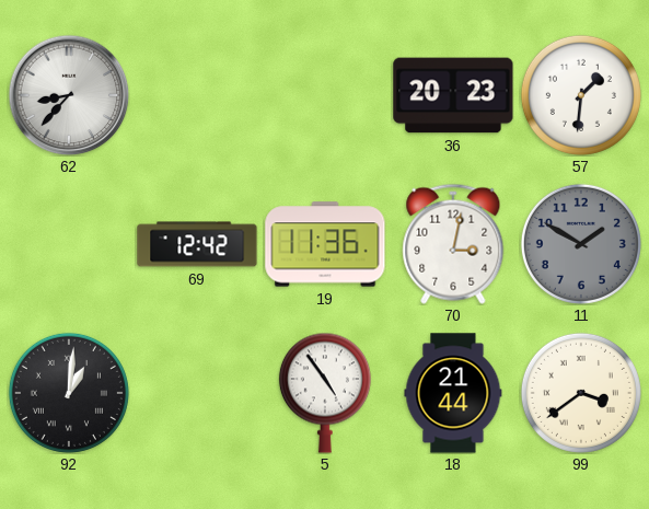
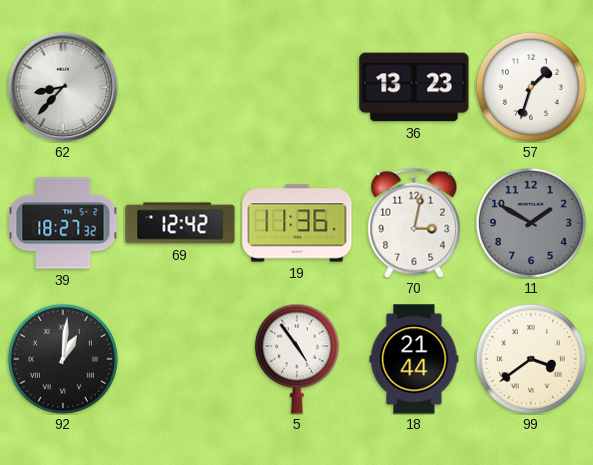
36: 20:23 -> 13:23
57: 1:31 -> 1:33
39: none -> 18:27
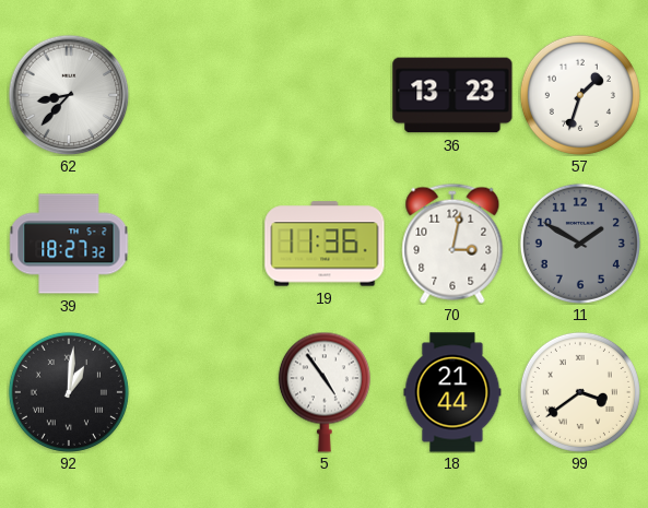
69: 12:42 -> none
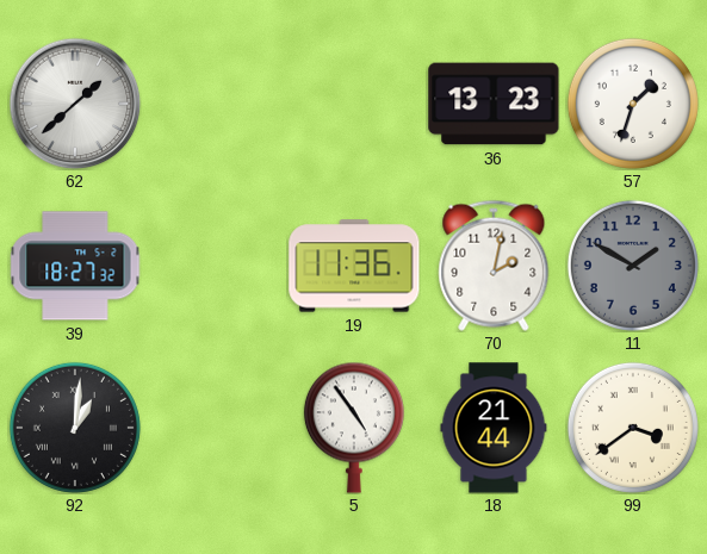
62: 8:37 -> 1:38
70: 3:02 -> 2:02
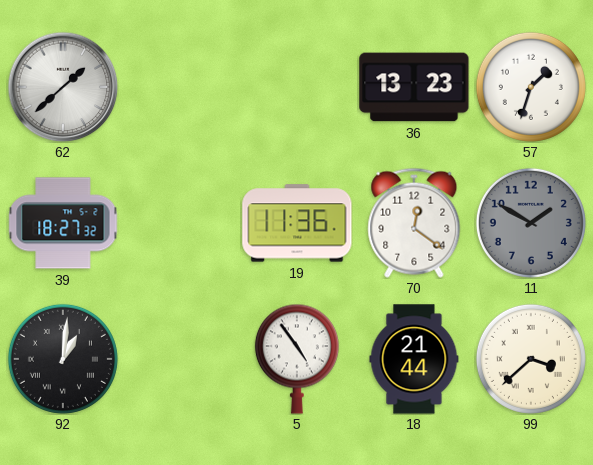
70: 2:02 -> 12:21
99: 3:39 -> 3:38
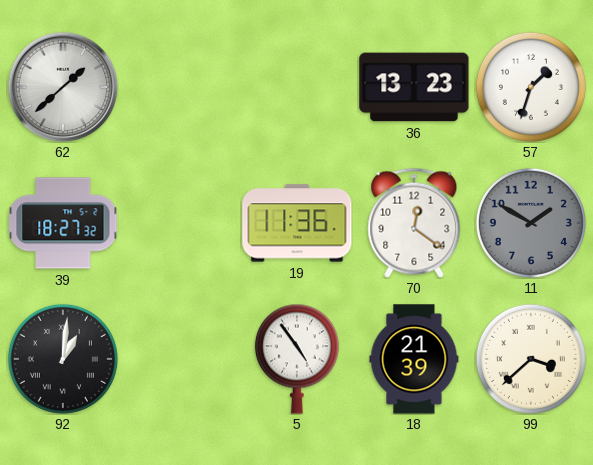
18: 21:44 -> 21:39
